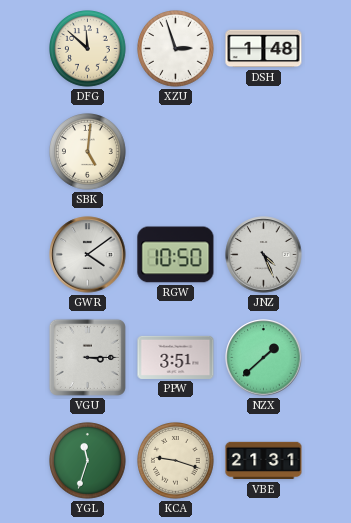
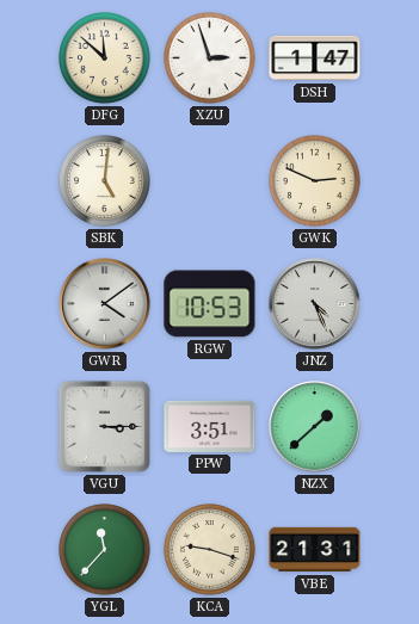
DSH: 1:48 -> 1:47
GWK: none -> 2:49
RGW: 10:50 -> 10:53
YGL: 11:33 -> 11:37
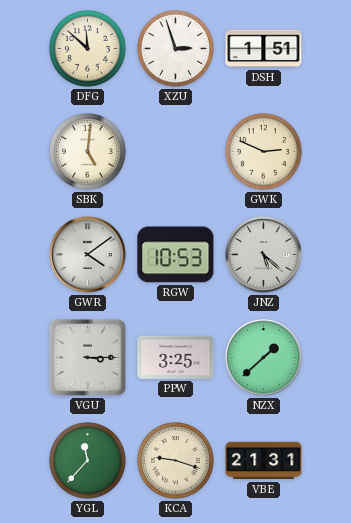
DSH: 1:47 -> 1:51
JNZ: 4:26 -> 5:22
PPW: 3:51 -> 3:25
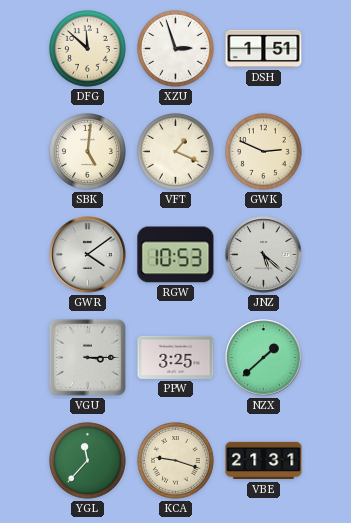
VFT: none -> 1:19
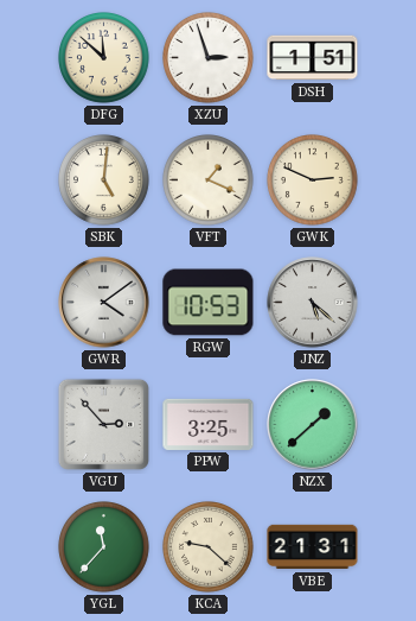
VGU: 3:15 -> 2:53
KCA: 9:18 -> 9:22
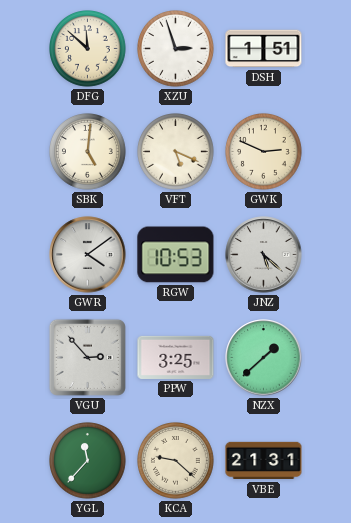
VFT: 1:19 -> 5:19
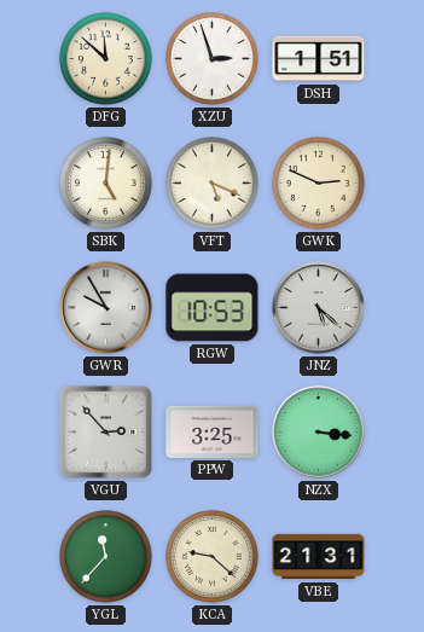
GWR: 4:09 -> 9:55
NZX: 1:38 -> 3:16
